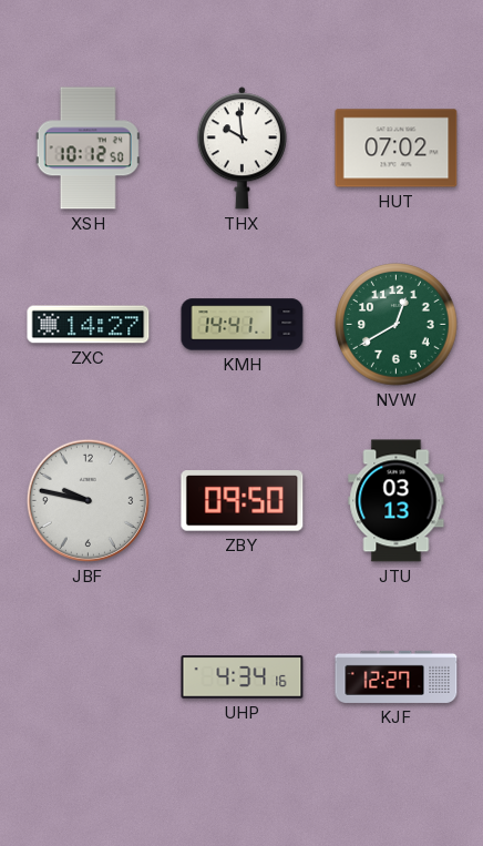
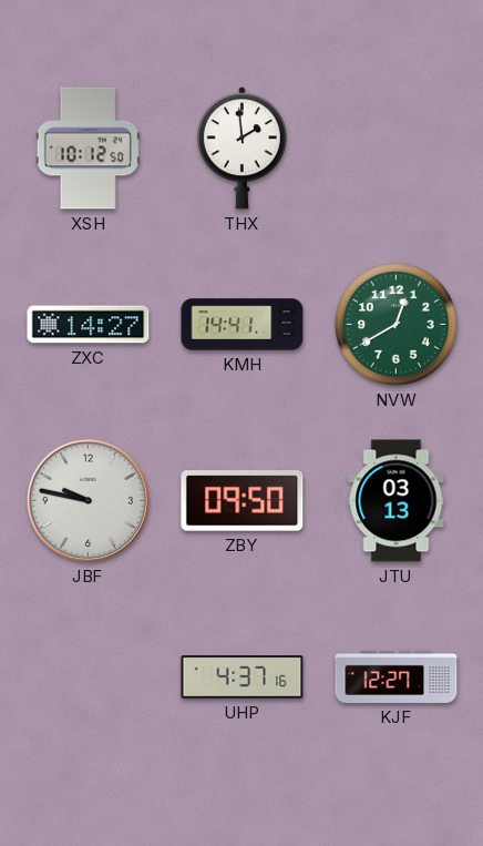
THX: 9:59 -> 1:59
HUT: 07:02 -> none
UHP: 4:34 -> 4:37
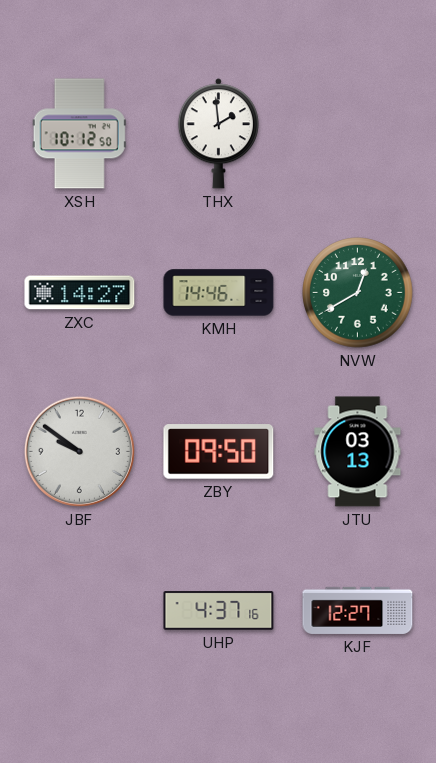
KMH: 14:41 -> 14:46
JBF: 9:47 -> 9:51
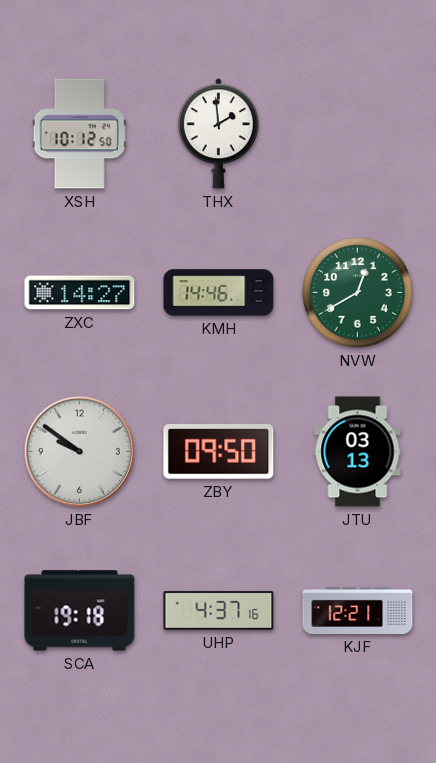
SCA: none -> 19:18
KJF: 12:27 -> 12:21
